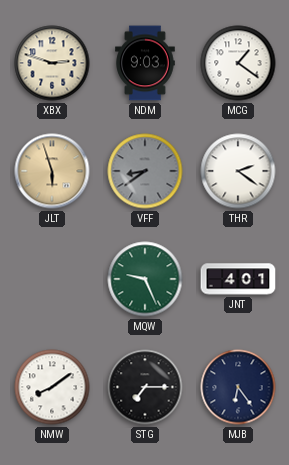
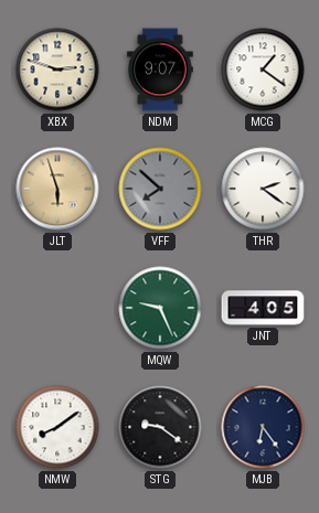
NDM: 9:03 -> 9:07
VFF: 8:39 -> 7:52
JNT: 4:01 -> 4:05
STG: 7:15 -> 9:21
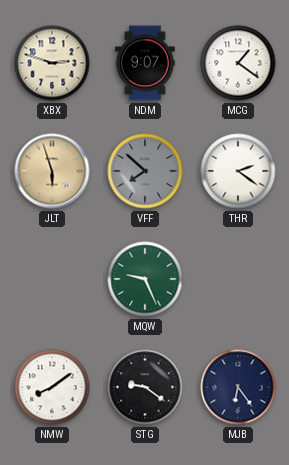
JNT: 4:05 -> none
